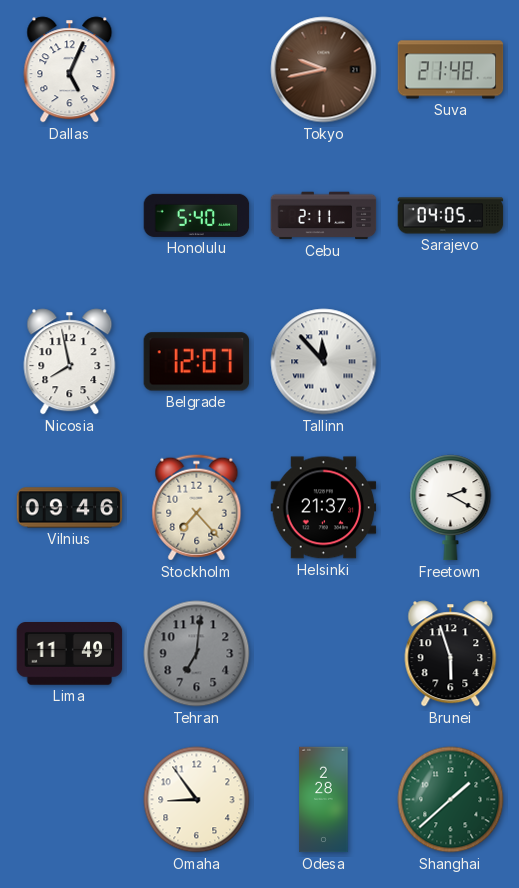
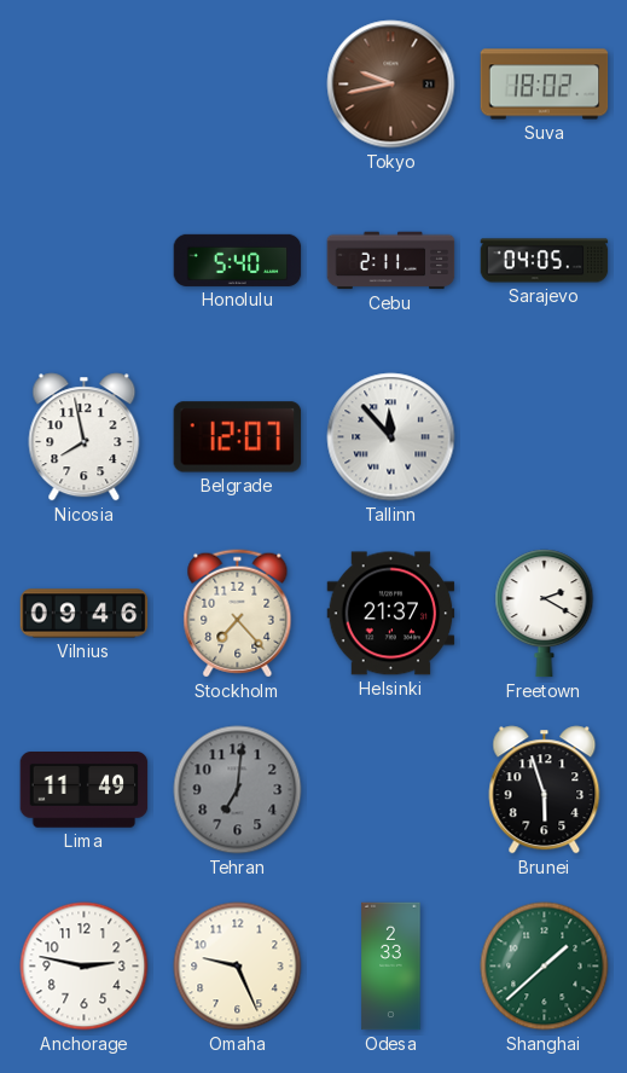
Dallas: 5:04 -> none
Suva: 21:48 -> 18:02
Anchorage: none -> 2:47
Omaha: 8:54 -> 9:26
Odesa: 2:28 -> 2:33
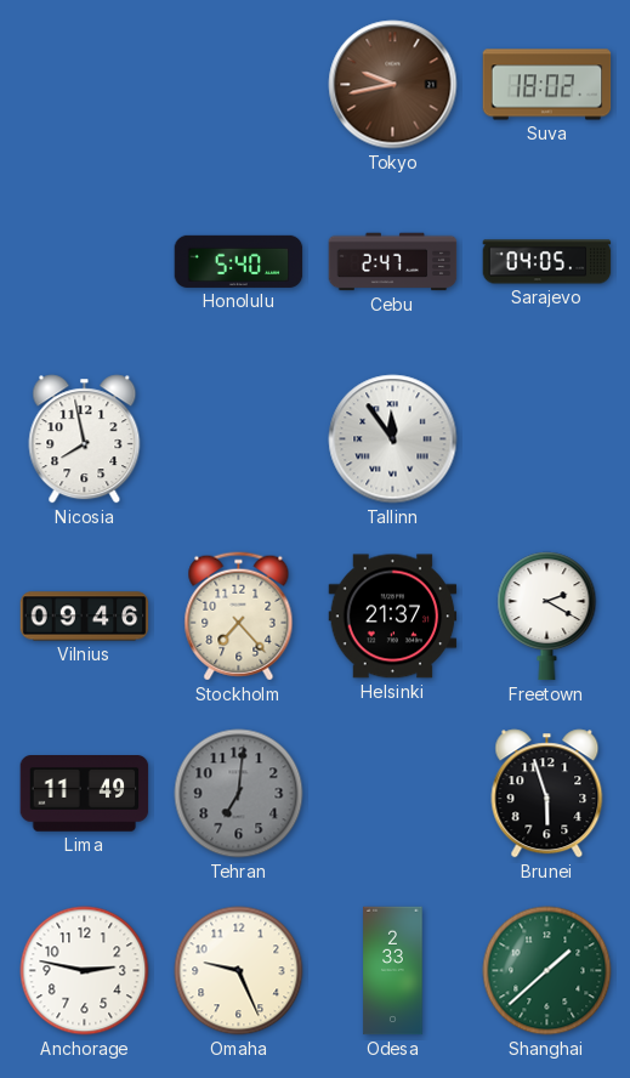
Cebu: 2:11 -> 2:47
Belgrade: 12:07 -> none
Tallinn: 11:53 -> 11:54
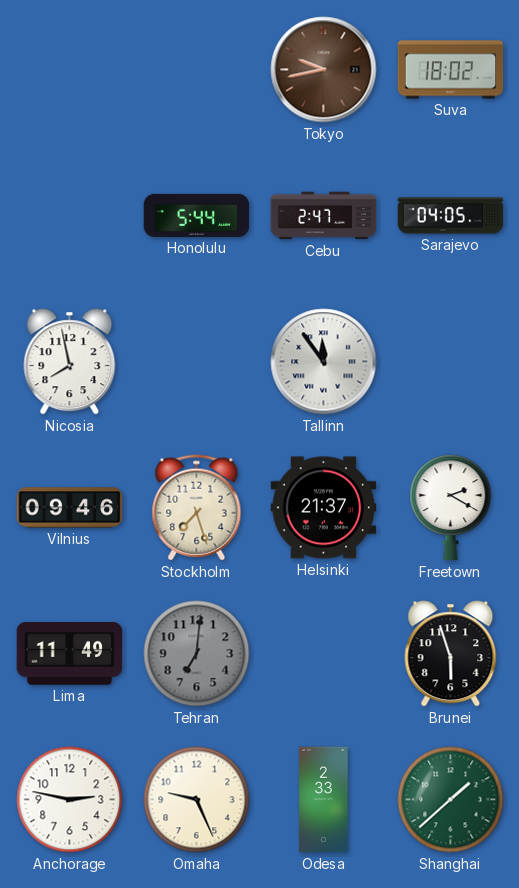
Honolulu: 5:40 -> 5:44
Stockholm: 7:23 -> 7:27
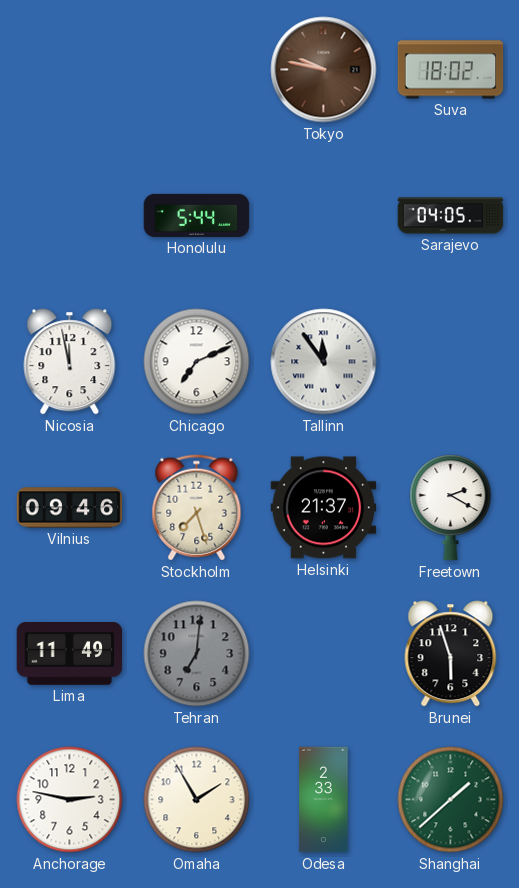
Tokyo: 9:43 -> 9:47
Cebu: 2:47 -> none
Nicosia: 7:58 -> 11:58
Chicago: none -> 7:11
Omaha: 9:26 -> 1:55
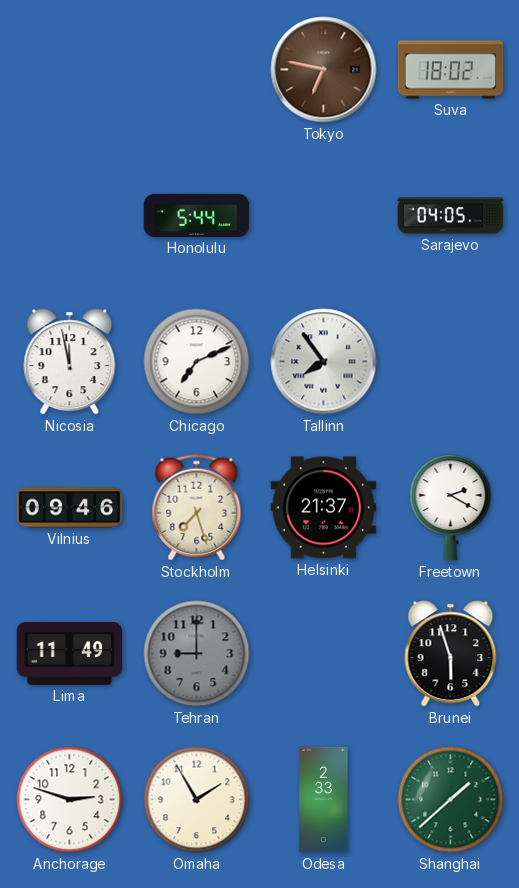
Tokyo: 9:47 -> 6:47
Tallinn: 11:54 -> 7:54
Tehran: 7:01 -> 9:00
Anchorage: 2:47 -> 2:48
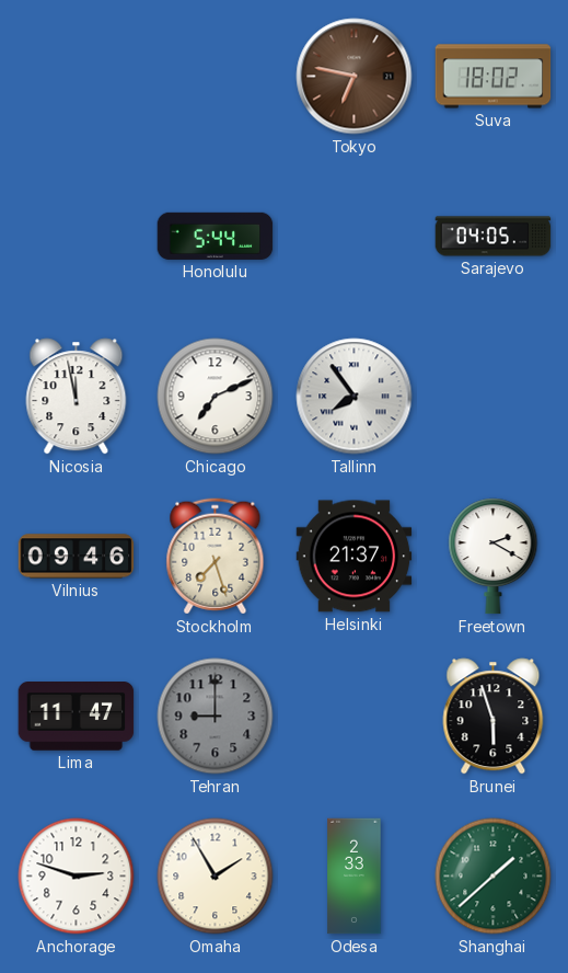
Lima: 11:49 -> 11:47
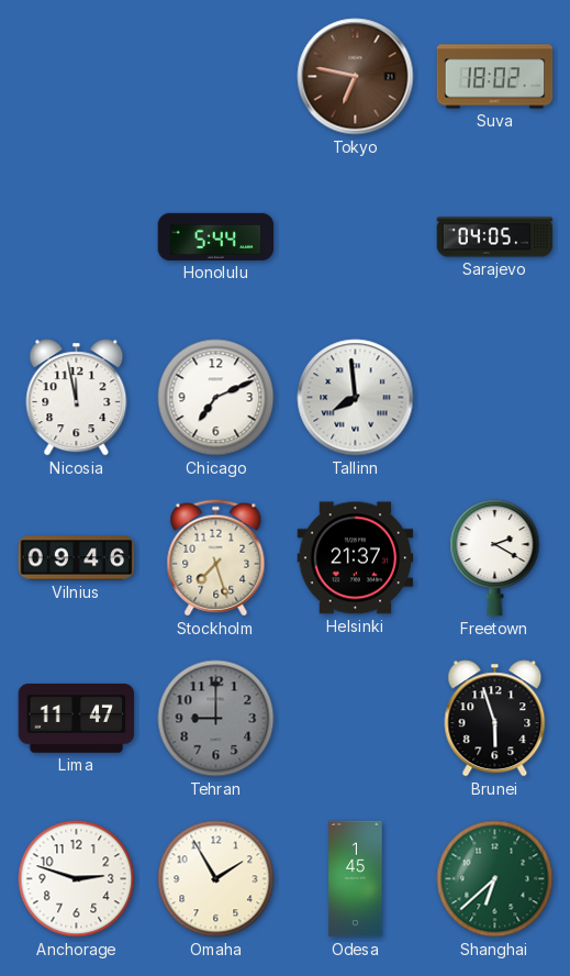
Tallinn: 7:54 -> 7:59
Odesa: 2:33 -> 1:45
Shanghai: 1:38 -> 6:38
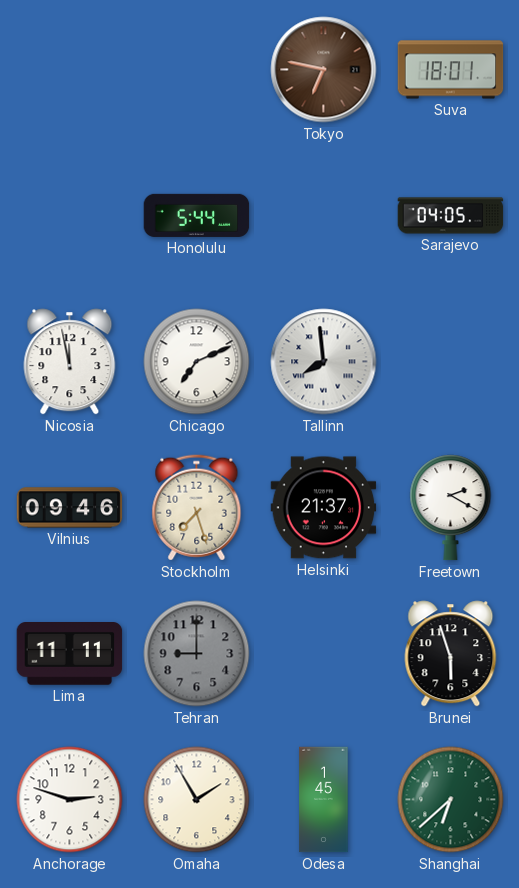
Suva: 18:02 -> 18:01
Lima: 11:47 -> 11:11
